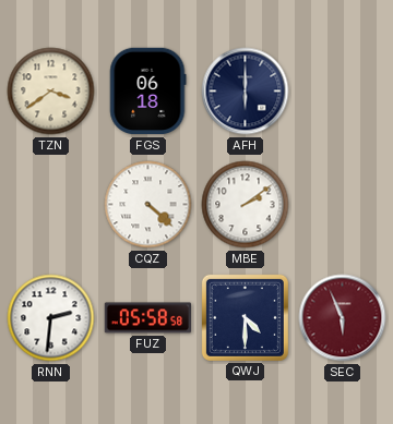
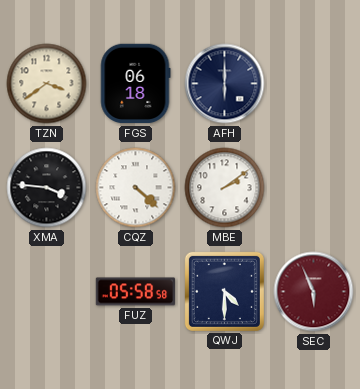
XMA: none -> 3:46
RNN: 2:31 -> none
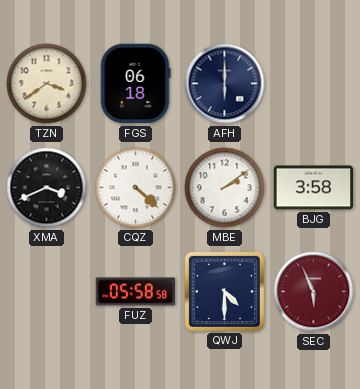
XMA: 3:46 -> 3:41
BJG: none -> 3:58
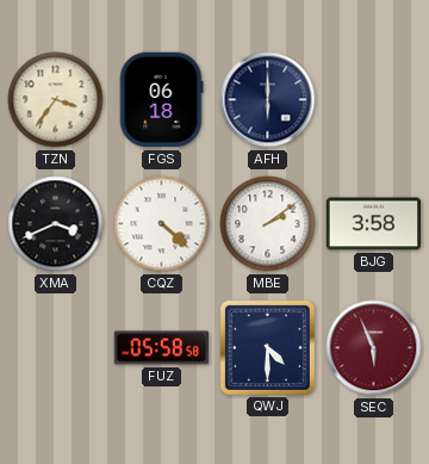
TZN: 3:39 -> 3:36
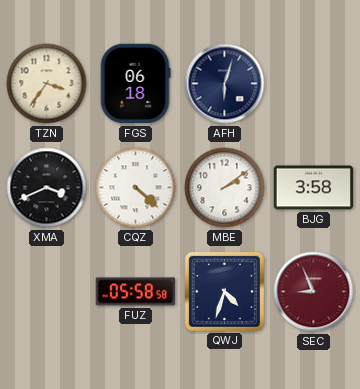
AFH: 6:00 -> 6:03
QWJ: 4:30 -> 4:33
SEC: 5:56 -> 8:56
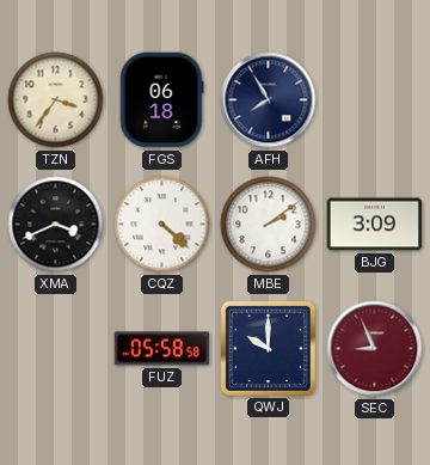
AFH: 6:03 -> 7:55
BJG: 3:58 -> 3:09
QWJ: 4:33 -> 10:00
